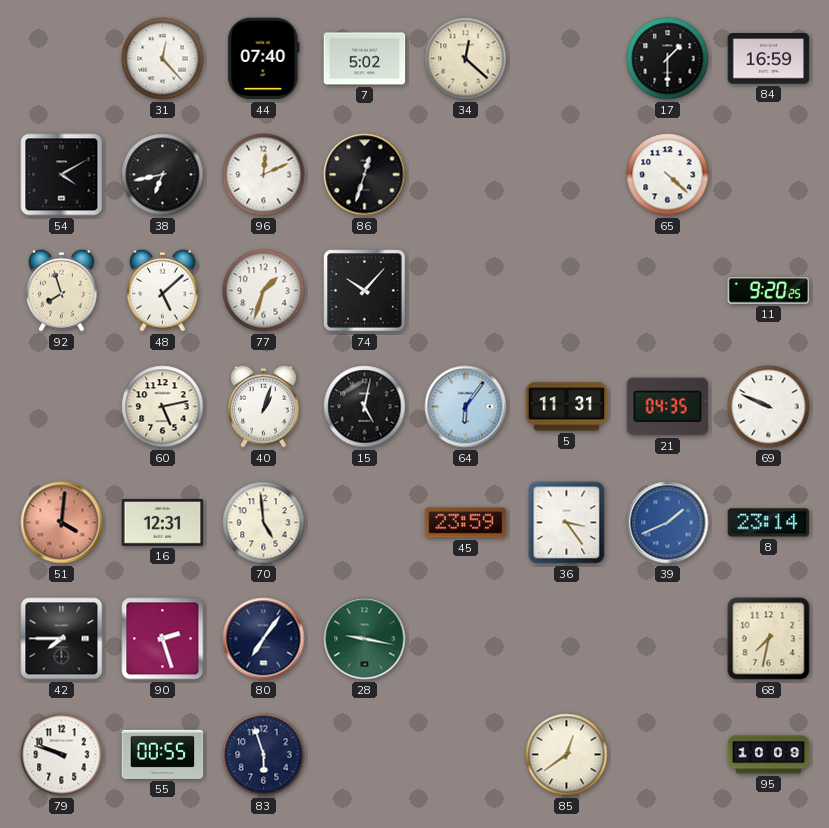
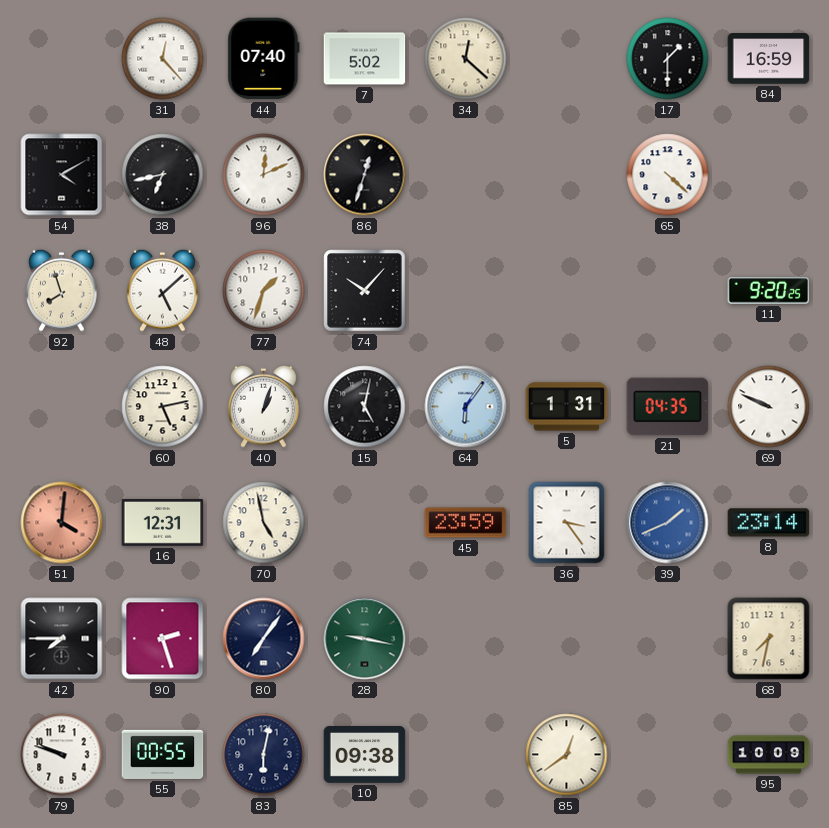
5: 11:31 -> 1:31
70: 4:59 -> 4:58
83: 5:57 -> 6:02
10: none -> 09:38
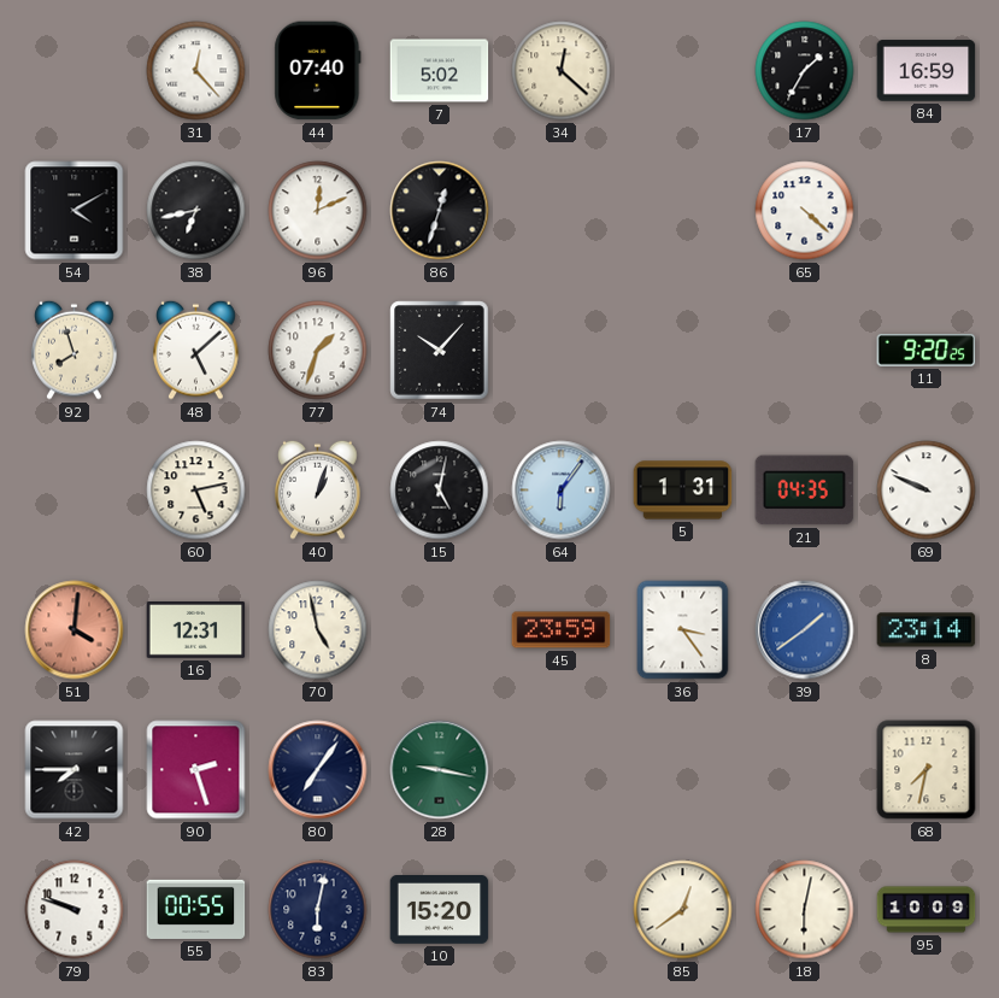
17: 1:30 -> 1:35
39: 1:41 -> 1:39
10: 09:38 -> 15:20
18: none -> 6:02
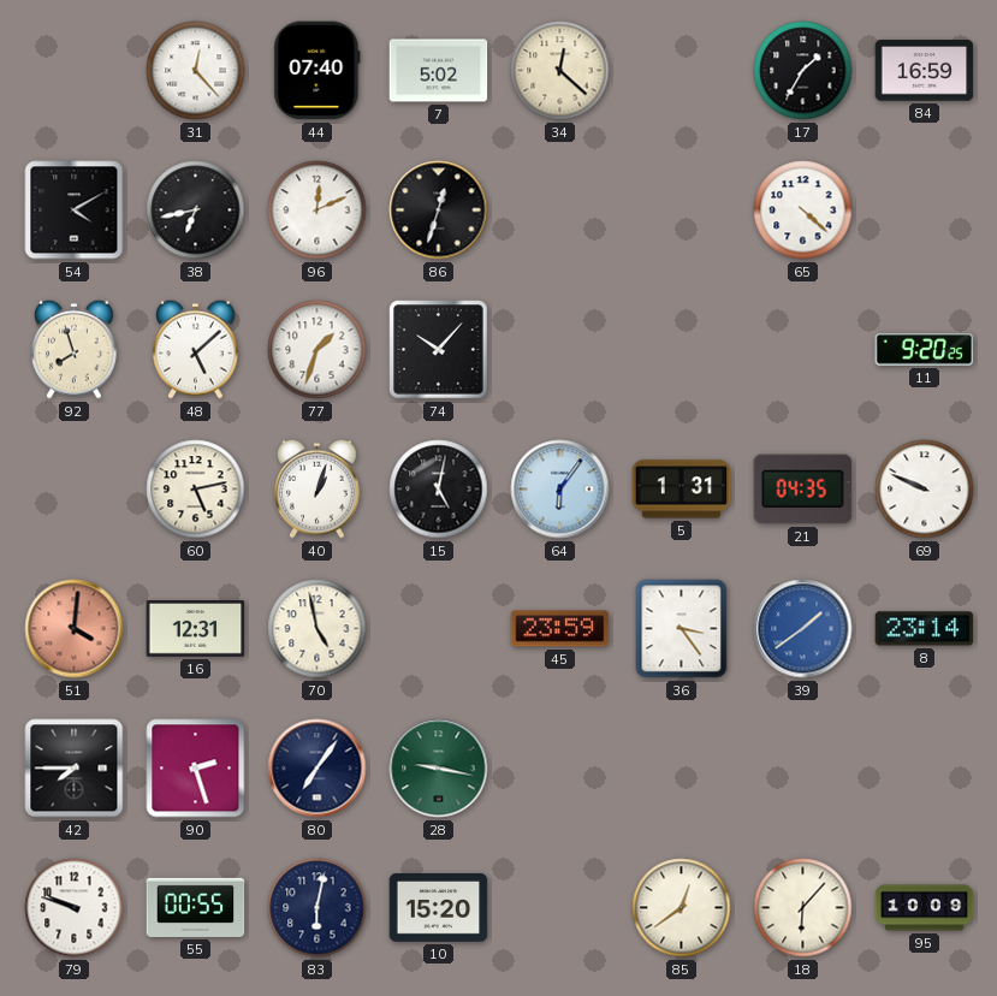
68: 7:32 -> none
18: 6:02 -> 6:07
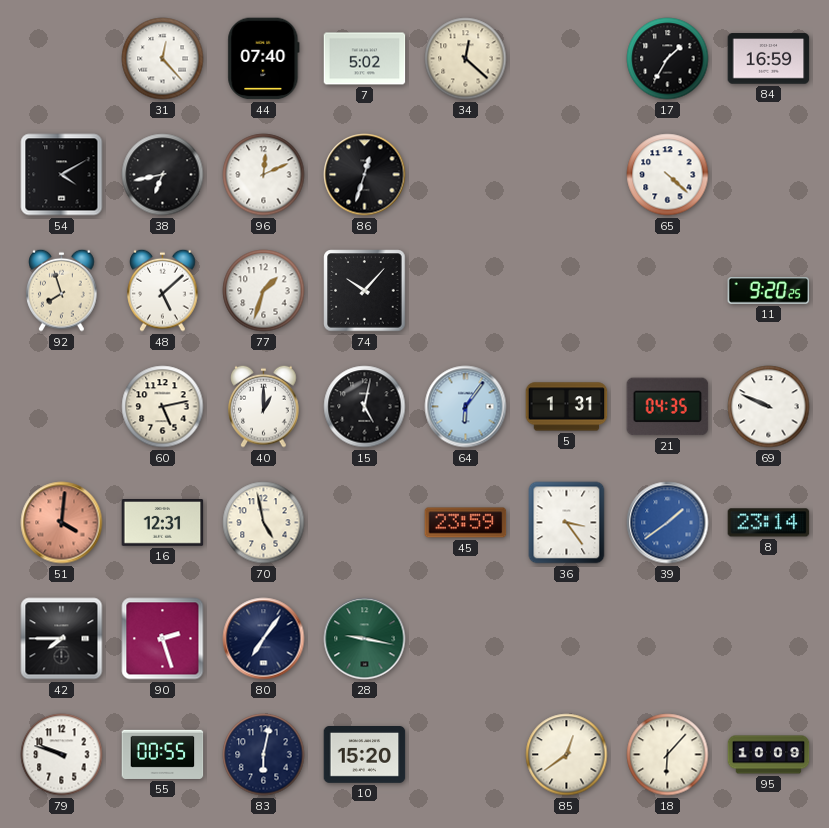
40: 1:03 -> 1:00
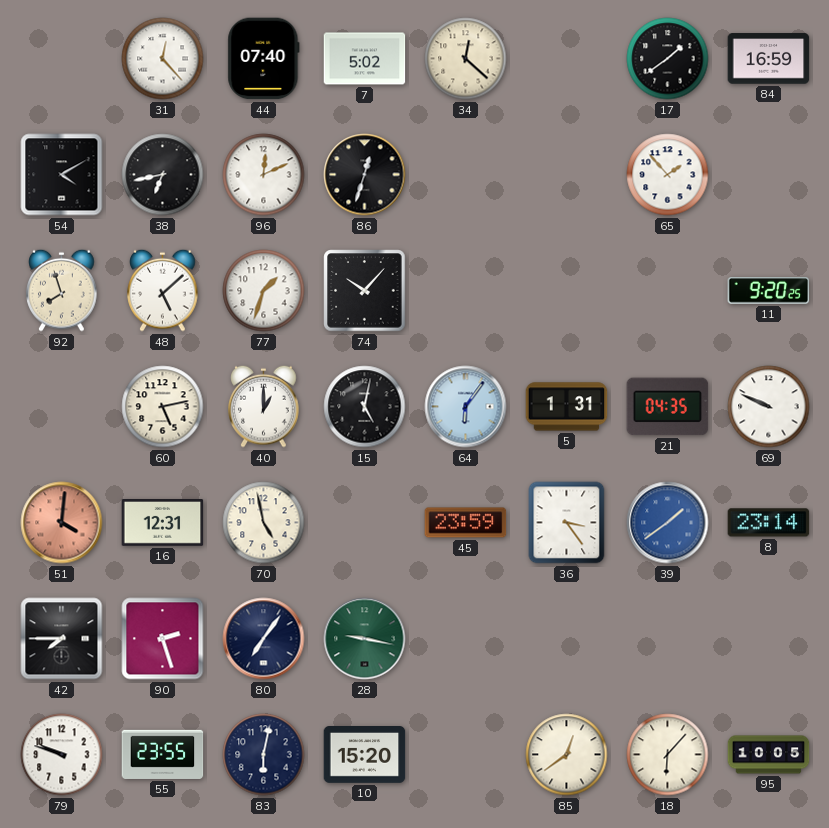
17: 1:35 -> 1:39
65: 4:22 -> 1:53
55: 00:55 -> 23:55
95: 10:09 -> 10:05
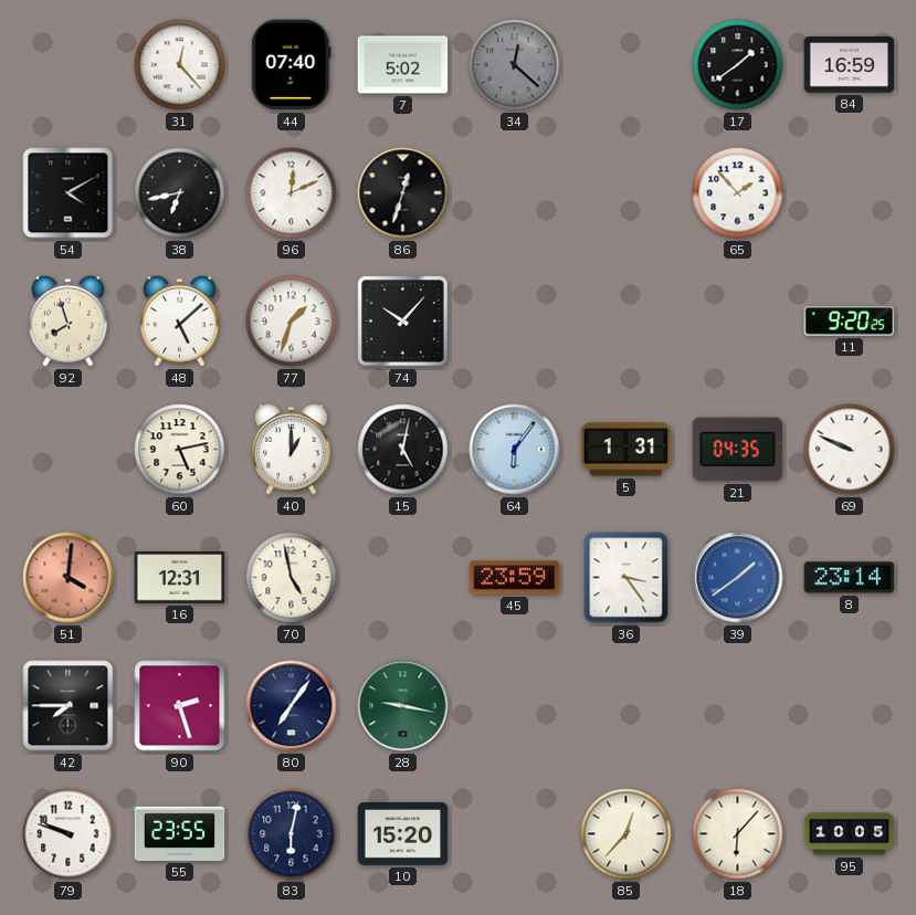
34 dial: cream -> grey
85: 12:39 -> 12:37
